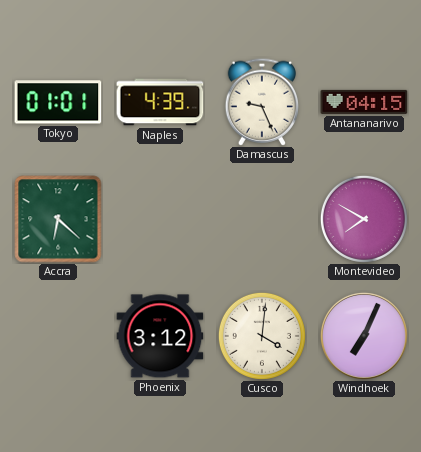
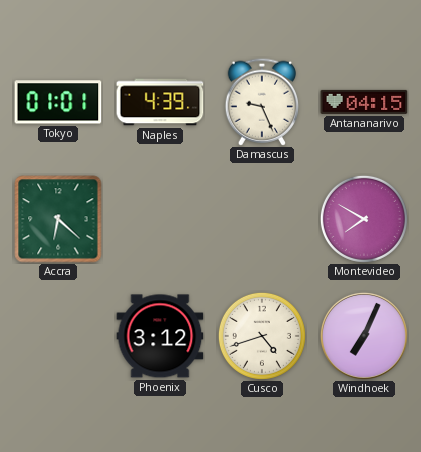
Cusco: 4:01 -> 4:42
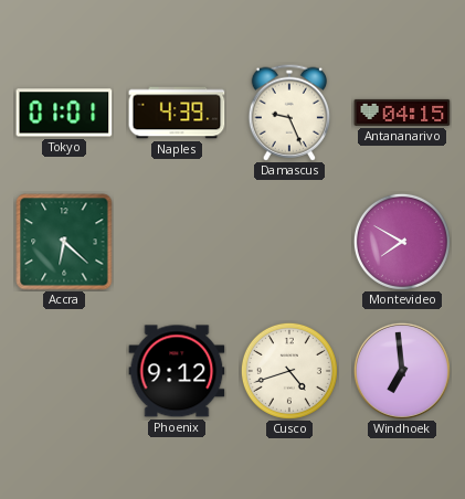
Phoenix: 3:12 -> 9:12
Windhoek: 7:04 -> 6:59
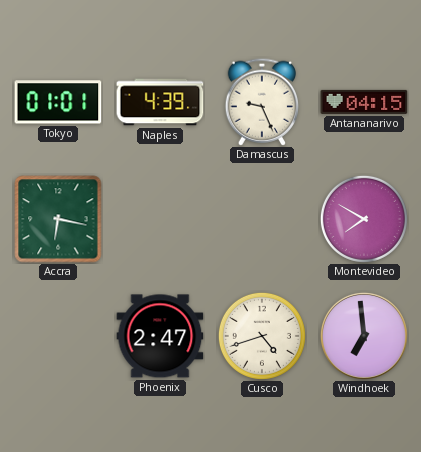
Accra: 6:22 -> 6:17
Phoenix: 9:12 -> 2:47
